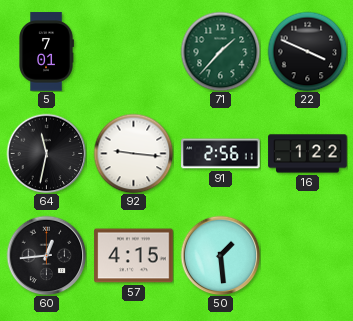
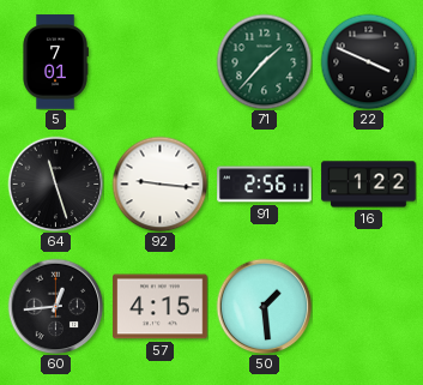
64: 11:32 -> 11:27
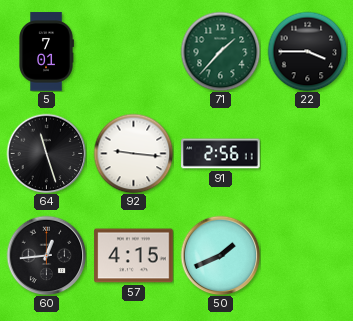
22: 3:49 -> 3:45
16: 1:22 -> none
50: 1:29 -> 1:41
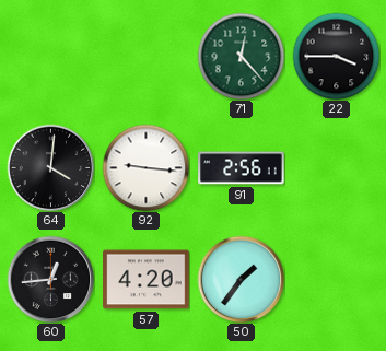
5: 7:01 -> none
71: 1:37 -> 12:23
64: 11:27 -> 4:01
57: 4:15 -> 4:20
50: 1:41 -> 1:36
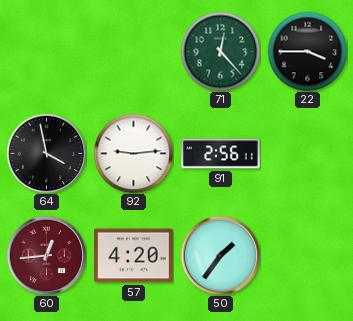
64: 4:01 -> 3:58
92: 9:16 -> 9:14
60 dial: black -> burgundy
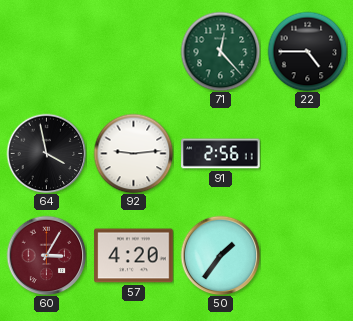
22: 3:45 -> 4:45
60: 12:44 -> 3:05
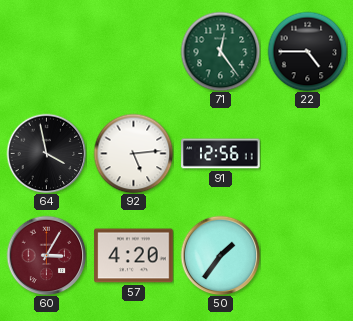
71: 12:23 -> 12:24
92: 9:14 -> 5:14
91: 2:56 -> 12:56
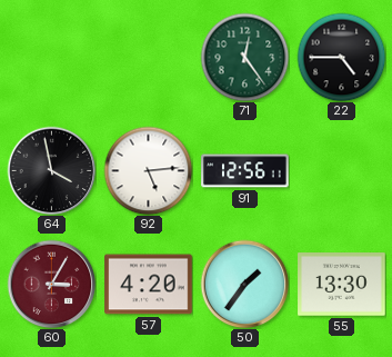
55: none -> 13:30
